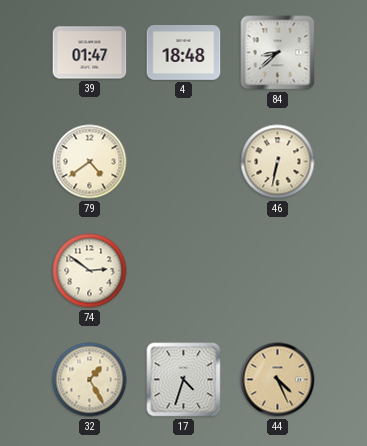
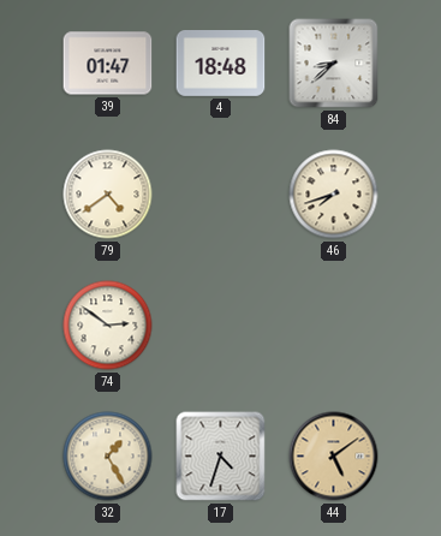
46: 6:32 -> 7:42
44: 4:26 -> 5:09
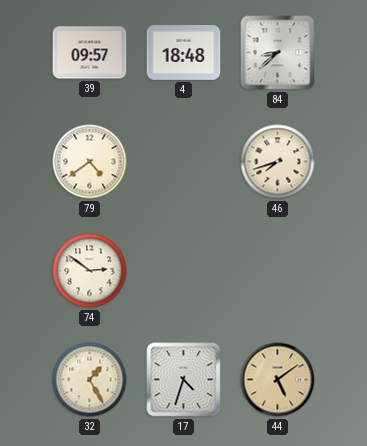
39: 01:47 -> 09:57
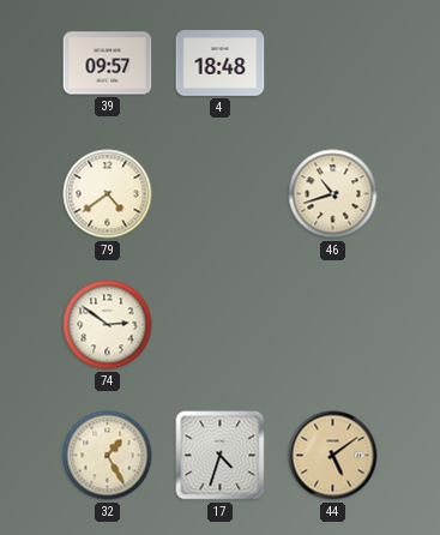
84: 8:38 -> none
46: 7:42 -> 10:42
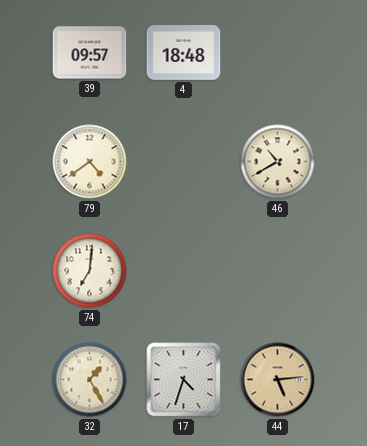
46: 10:42 -> 10:40
74: 2:51 -> 7:01
44: 5:09 -> 5:14
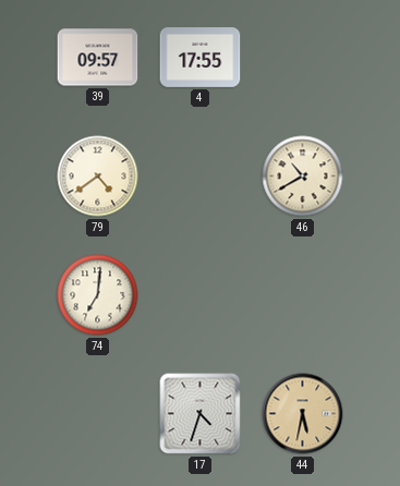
4: 18:48 -> 17:55
32: 1:25 -> none
44: 5:14 -> 5:32
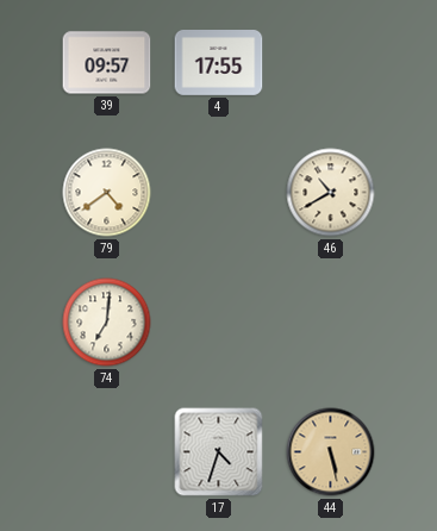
44: 5:32 -> 5:28
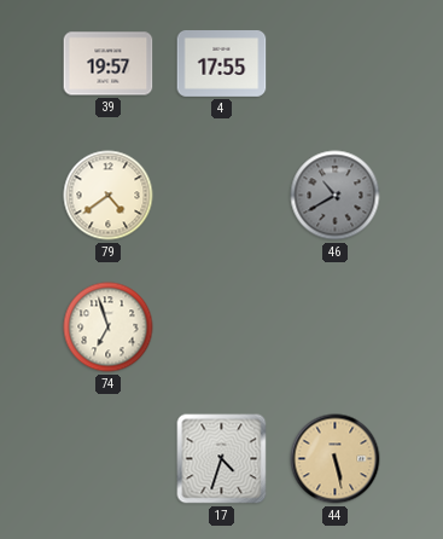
39: 09:57 -> 19:57
46 dial: cream -> grey
74: 7:01 -> 6:57
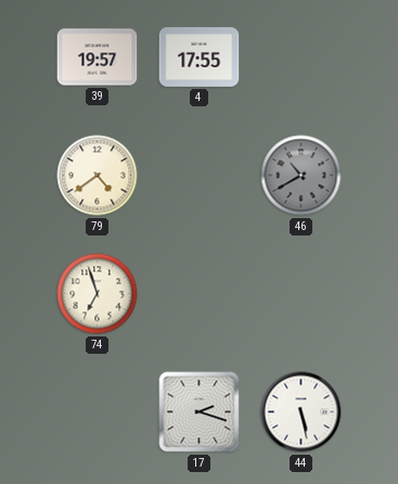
17: 4:33 -> 2:18
44 dial: champagne -> white
